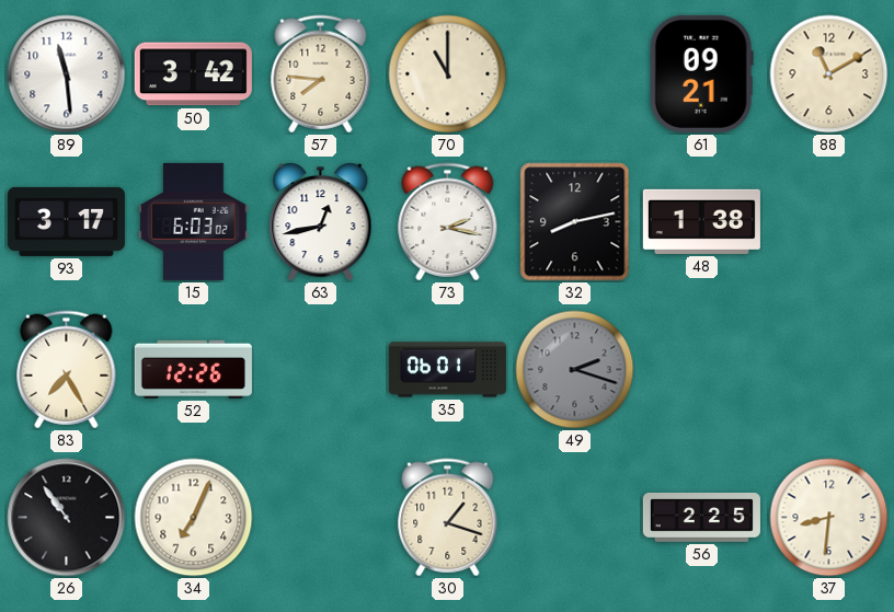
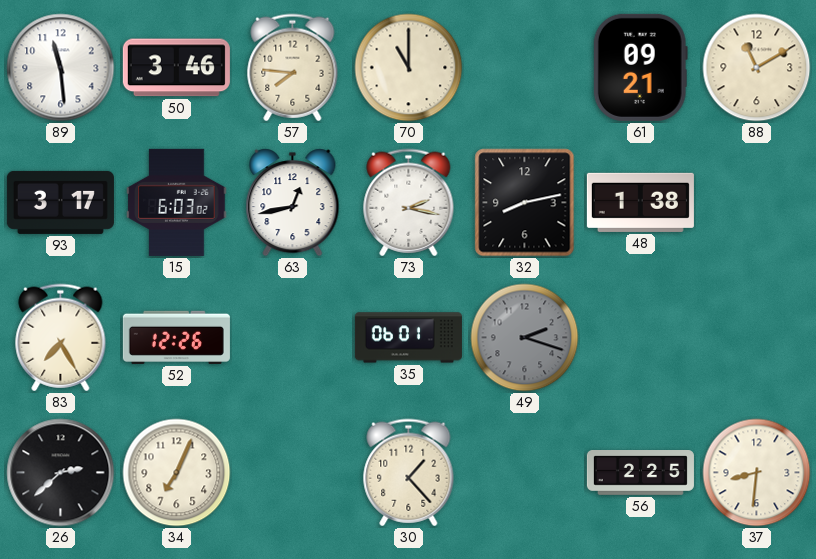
50: 3:42 -> 3:46
26: 10:54 -> 2:38
30: 1:18 -> 1:23
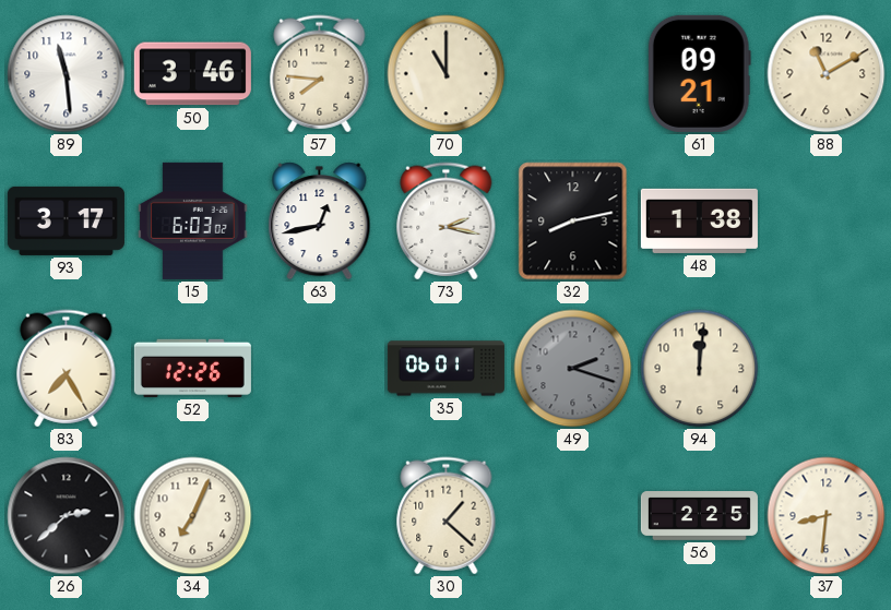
94: none -> 12:01
30: 1:23 -> 1:22
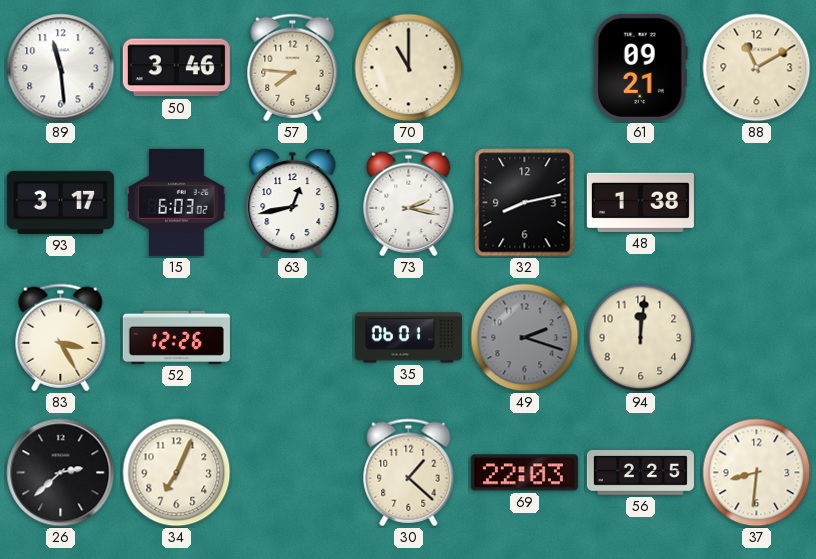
83: 7:25 -> 3:25
69: none -> 22:03
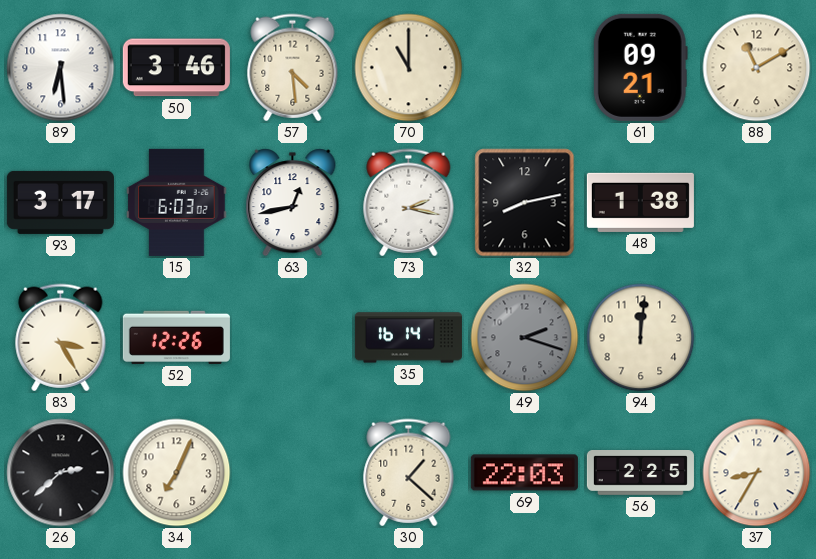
89: 11:29 -> 6:29
57: 7:46 -> 4:29
35: 06:01 -> 16:14
37: 8:31 -> 8:35
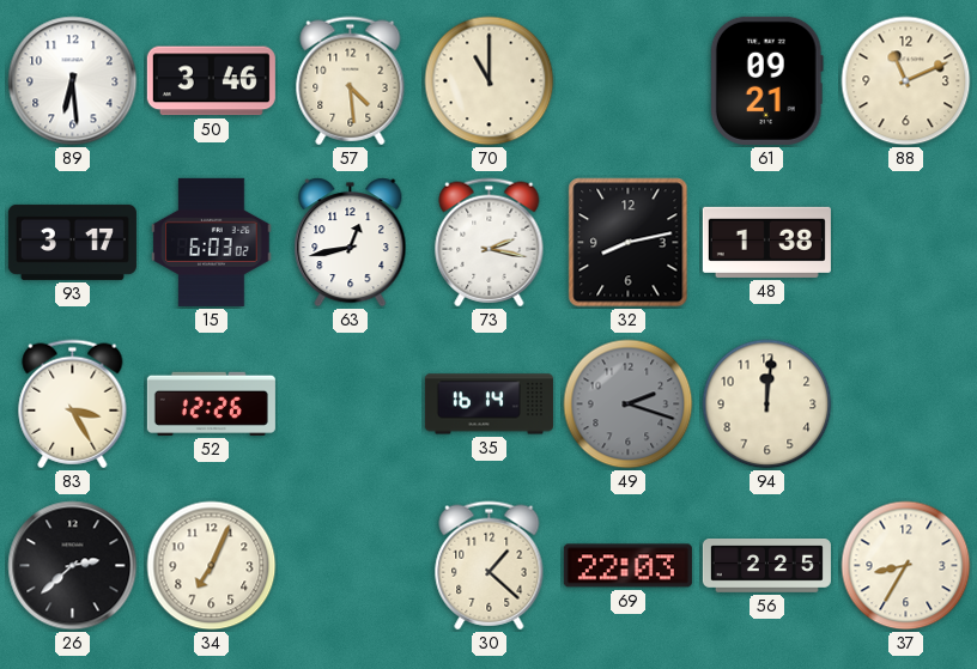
88: 11:10 -> 11:11
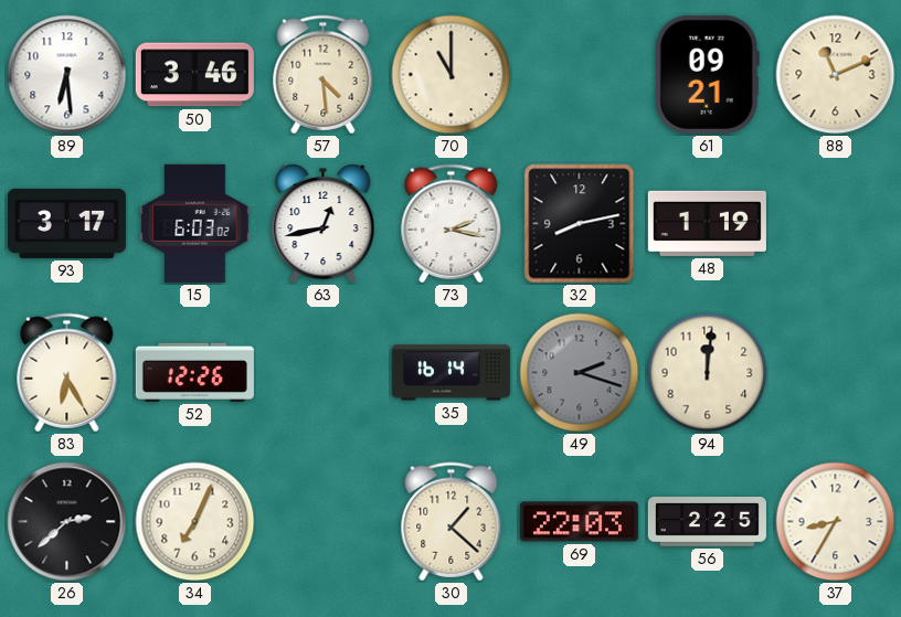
48: 1:38 -> 1:19
83: 3:25 -> 6:25
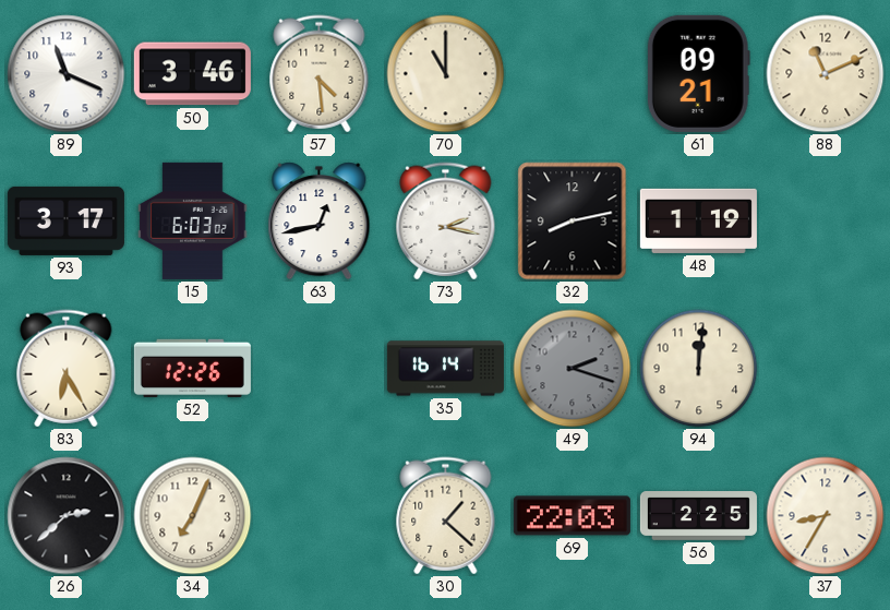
89: 6:29 -> 11:19
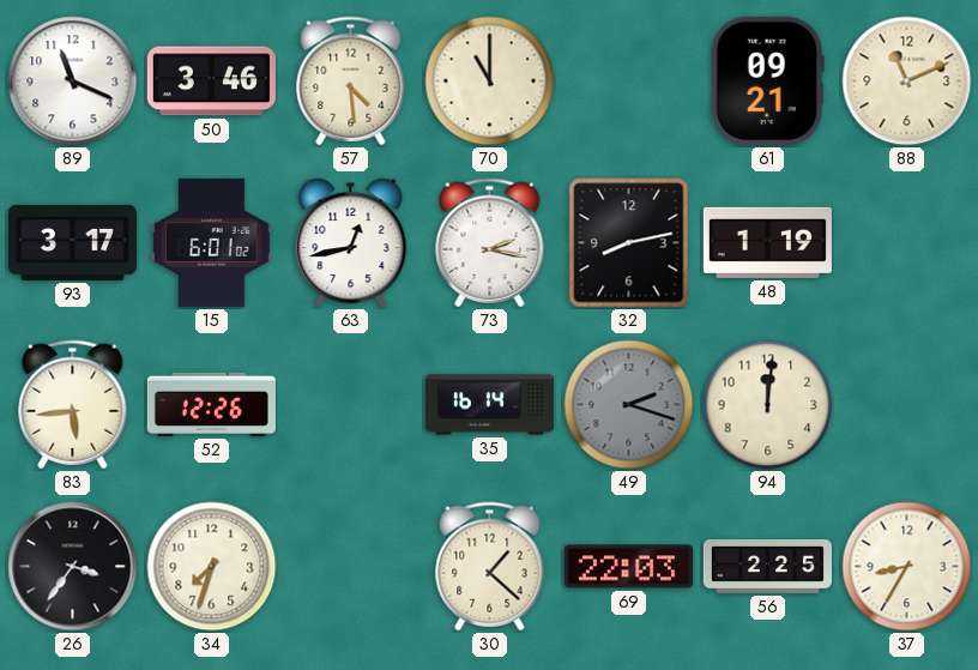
15: 6:03 -> 6:01
83: 6:25 -> 5:44
26: 2:38 -> 3:36
34: 7:04 -> 7:33
